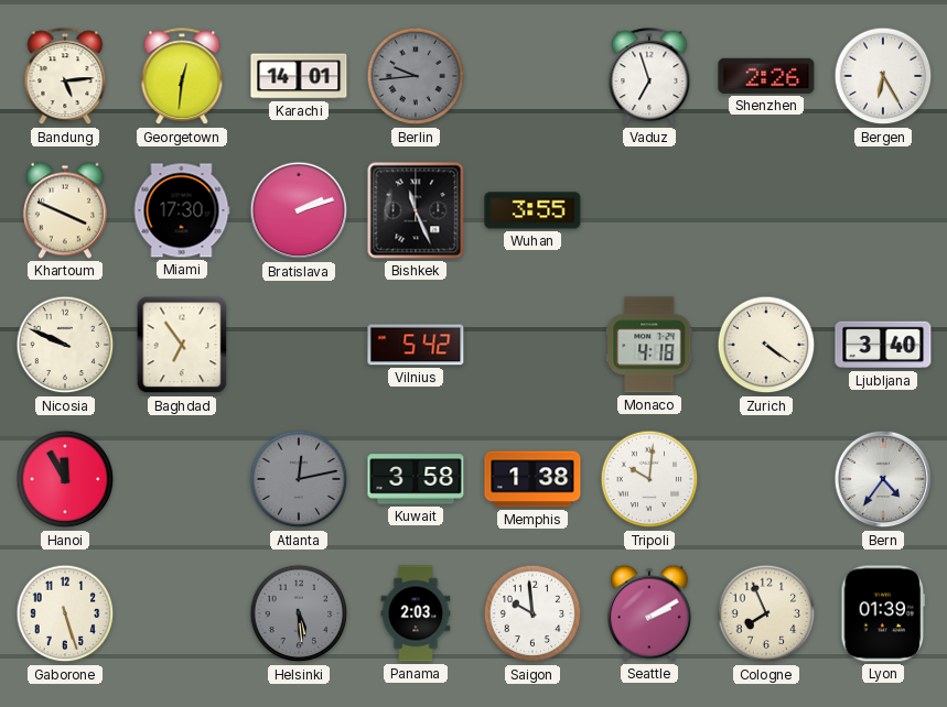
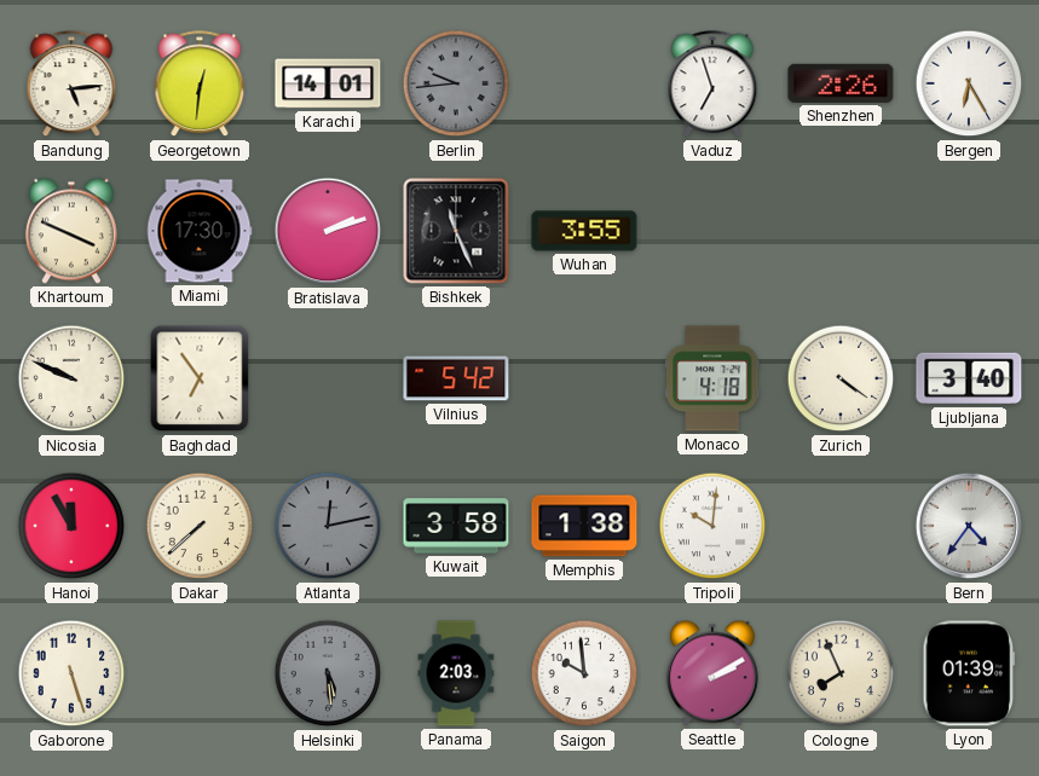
Dakar: none -> 7:38
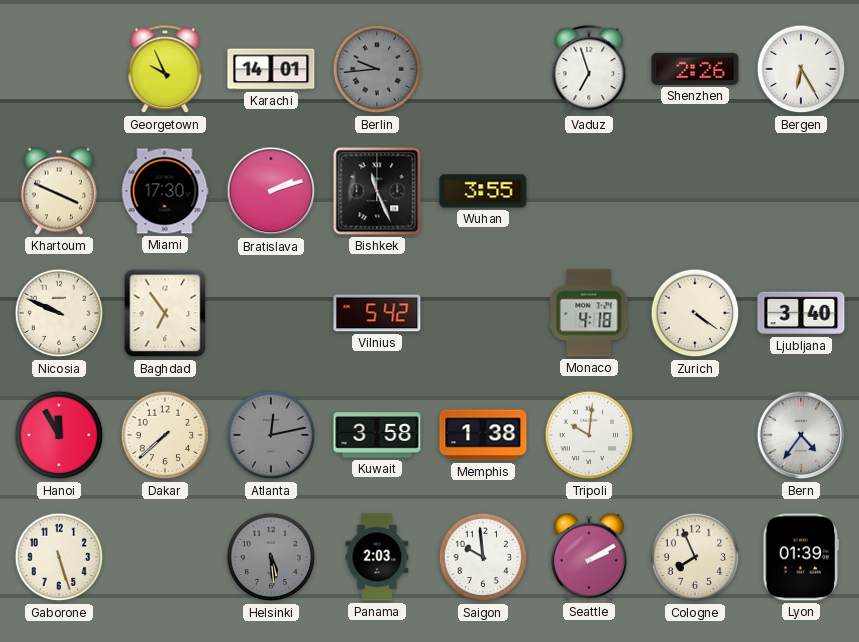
Bandung: 5:14 -> none
Georgetown: 12:31 -> 9:56
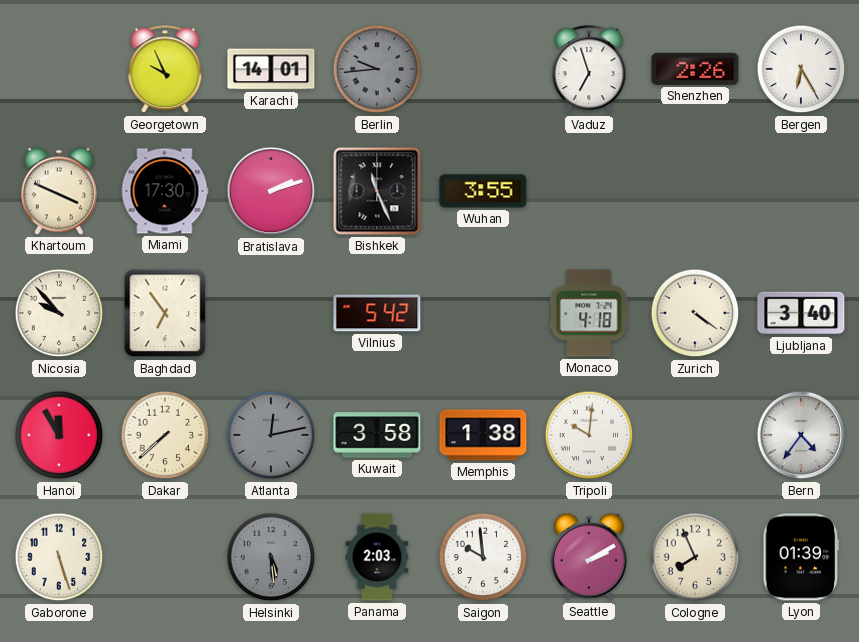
Nicosia: 9:49 -> 9:53
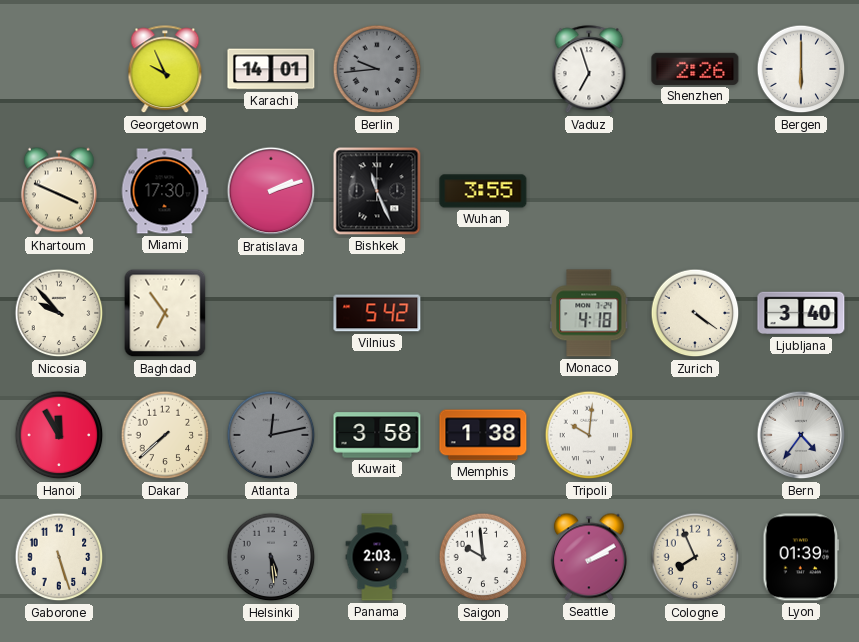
Bergen: 6:25 -> 6:00
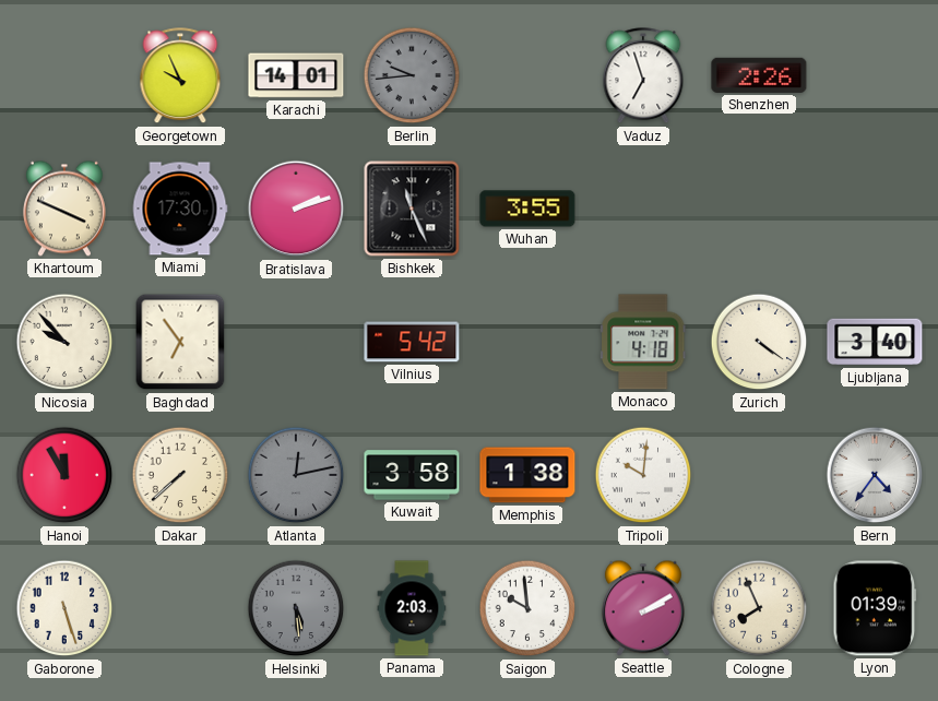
Bergen: 6:00 -> none
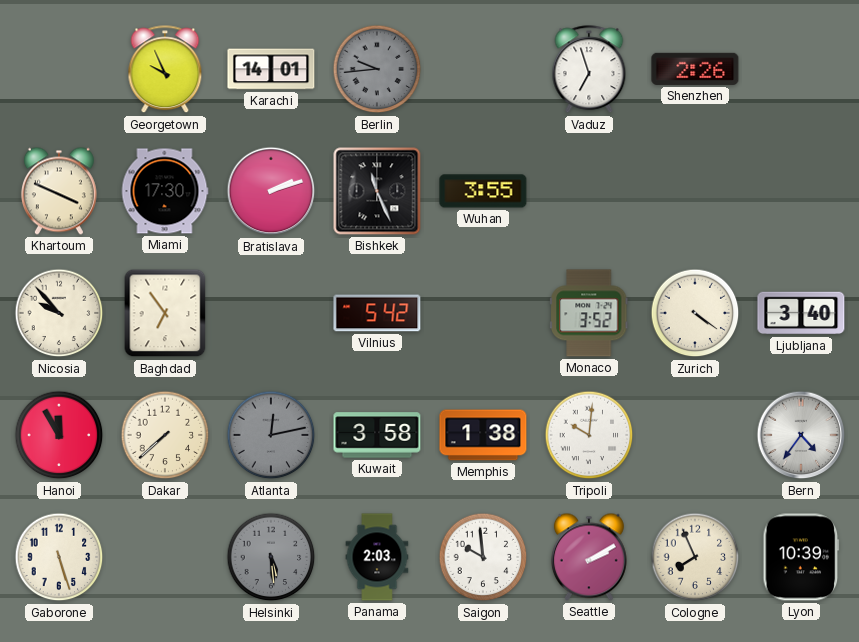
Monaco: 4:18 -> 3:52
Lyon: 01:39 -> 10:39
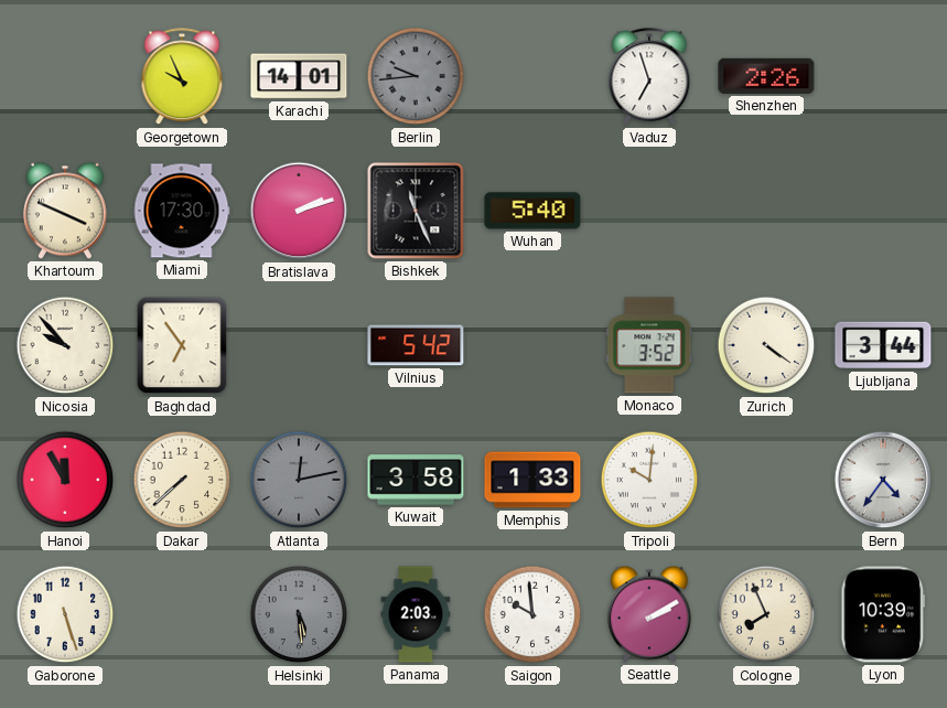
Wuhan: 3:55 -> 5:40
Ljubljana: 3:40 -> 3:44
Memphis: 1:38 -> 1:33
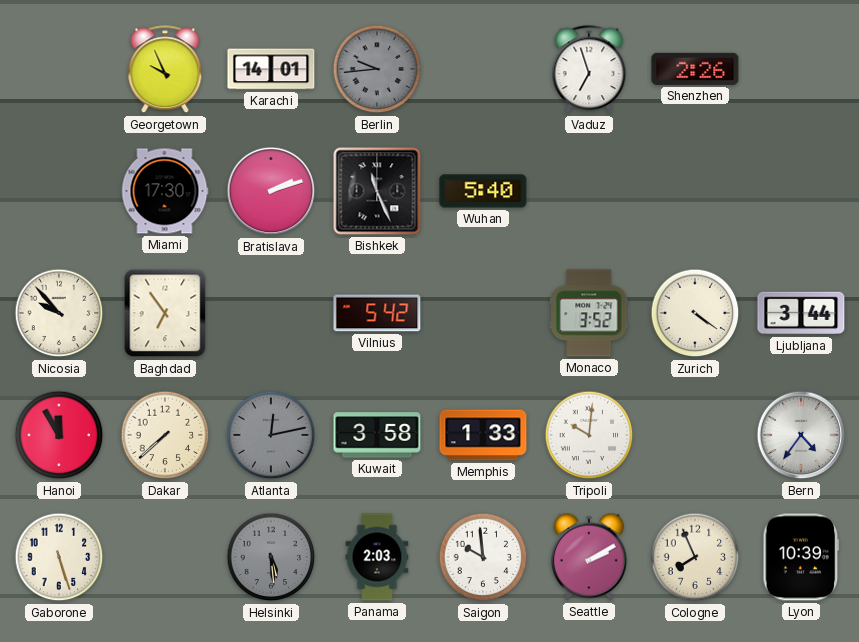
Khartoum: 3:49 -> none
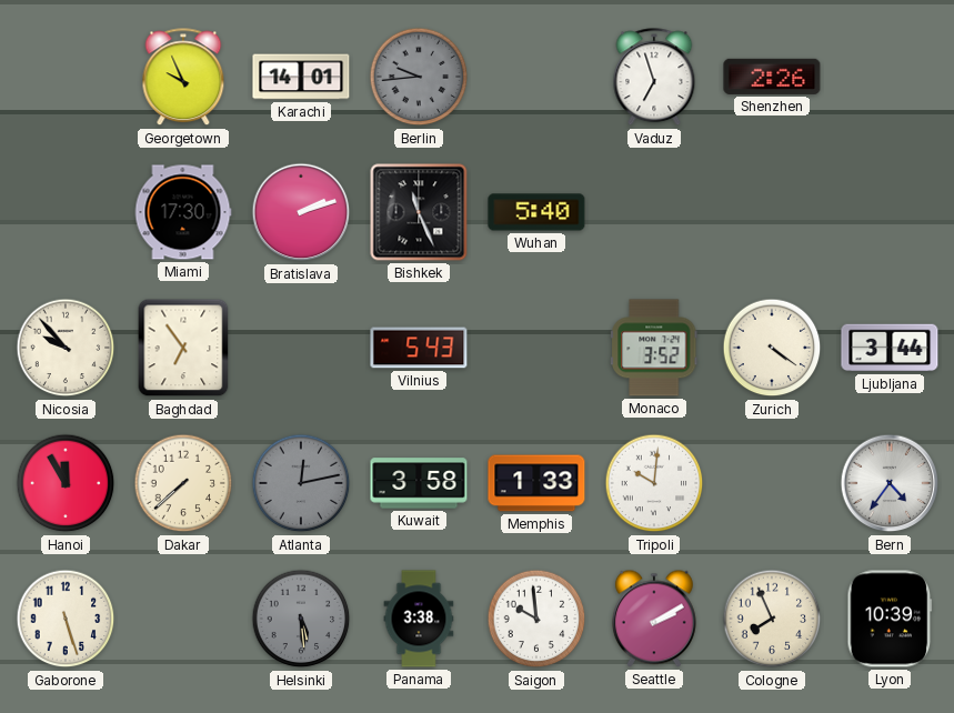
Vilnius: 5:42 -> 5:43
Panama: 2:03 -> 3:38
